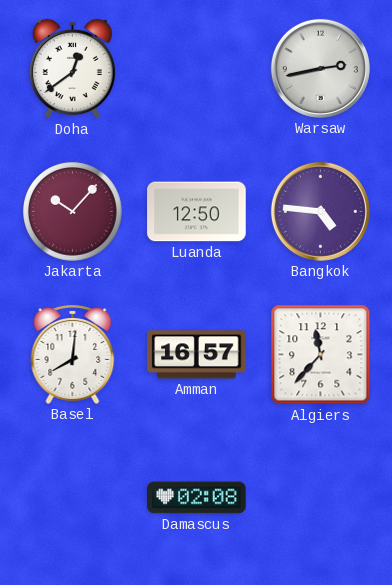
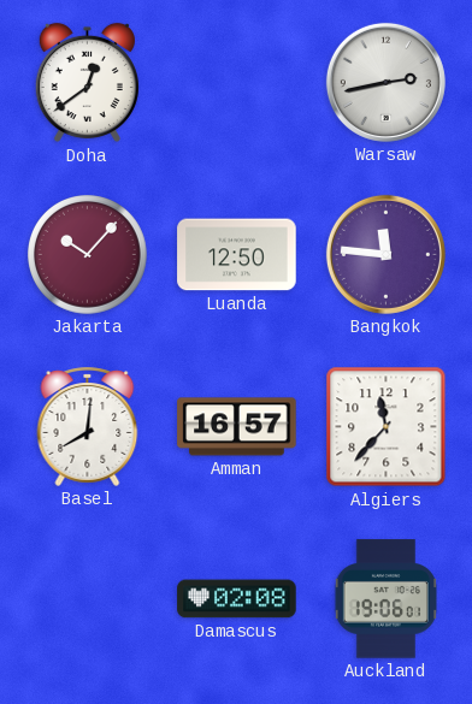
Bangkok: 4:46 -> 11:46
Auckland: none -> 19:06
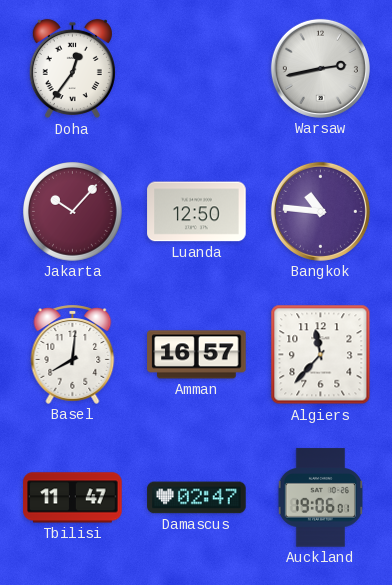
Doha: 12:39 -> 12:36
Bangkok: 11:46 -> 10:46
Tbilisi: none -> 11:47
Damascus: 02:08 -> 02:47
